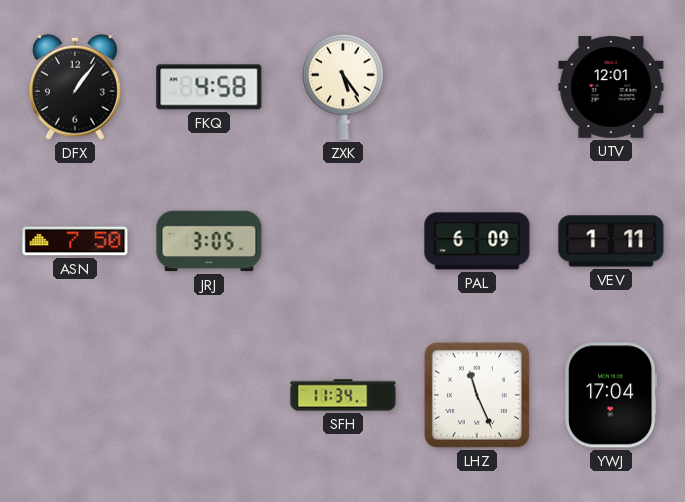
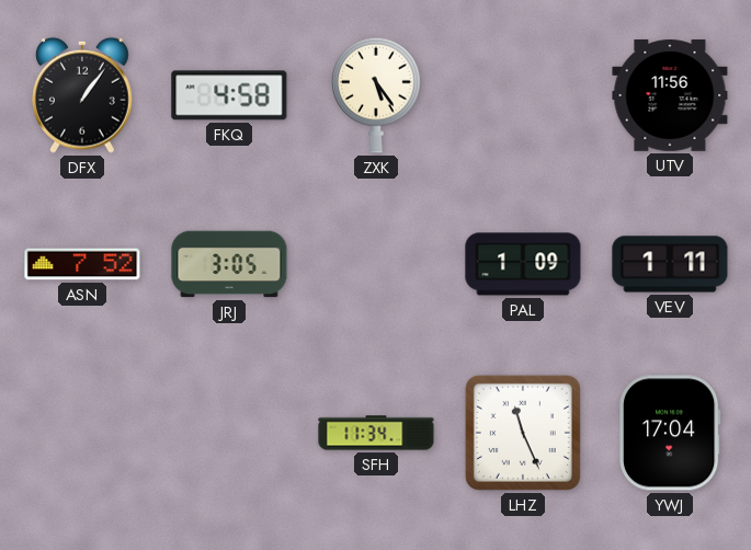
UTV: 12:01 -> 11:56
ASN: 7:50 -> 7:52
PAL: 6:09 -> 1:09
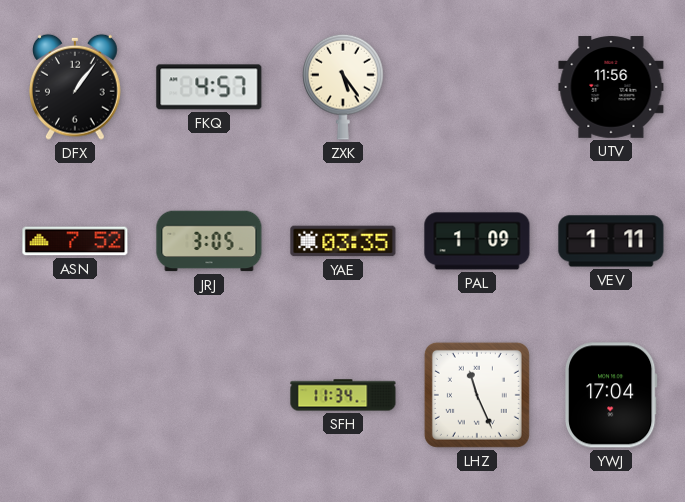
FKQ: 4:58 -> 4:57
YAE: none -> 03:35
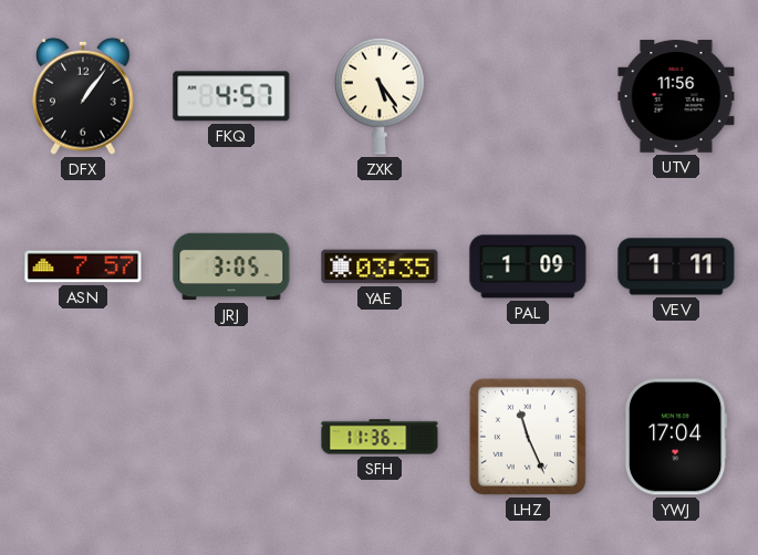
ASN: 7:52 -> 7:57
SFH: 11:34 -> 11:36
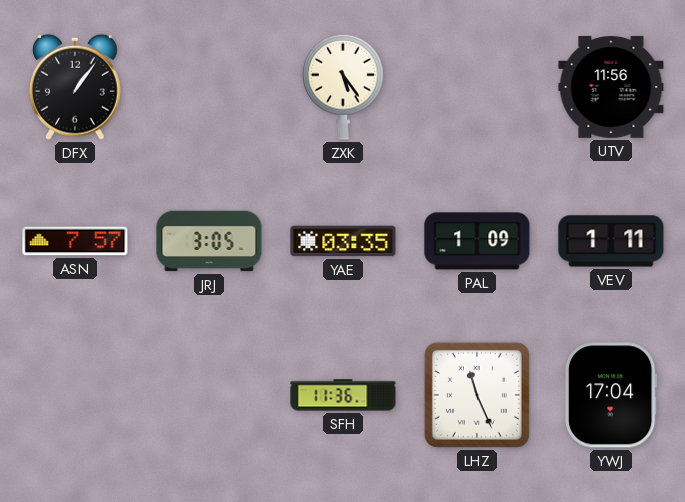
FKQ: 4:57 -> none
